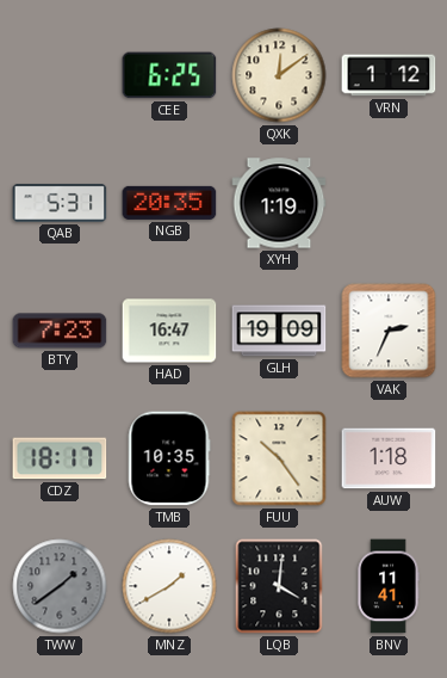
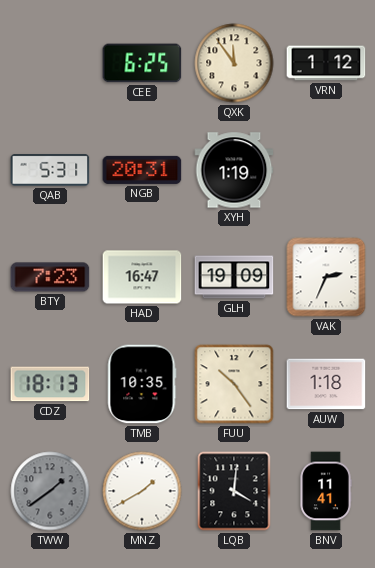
QXK: 12:09 -> 11:54
NGB: 20:35 -> 20:31
CDZ: 18:17 -> 18:13
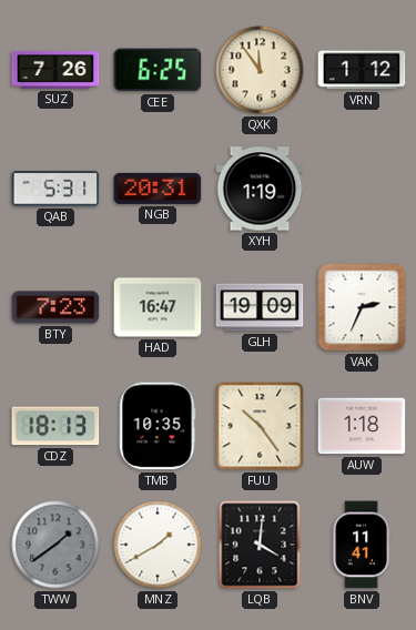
SUZ: none -> 7:26
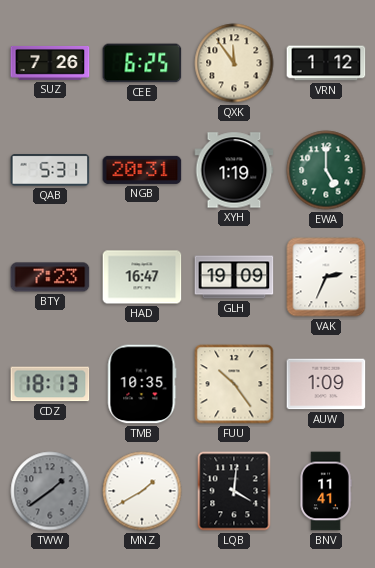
EWA: none -> 5:00
AUW: 1:18 -> 1:09
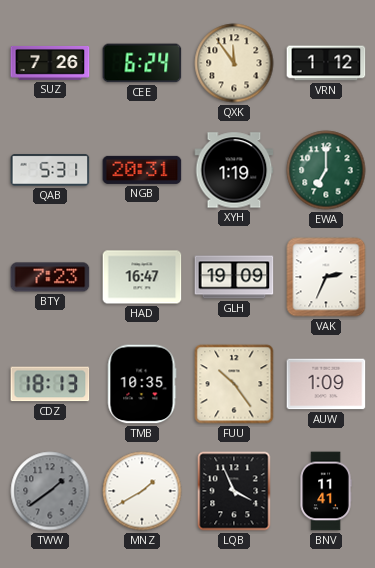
CEE: 6:25 -> 6:24
EWA: 5:00 -> 7:00
LQB: 4:01 -> 3:56
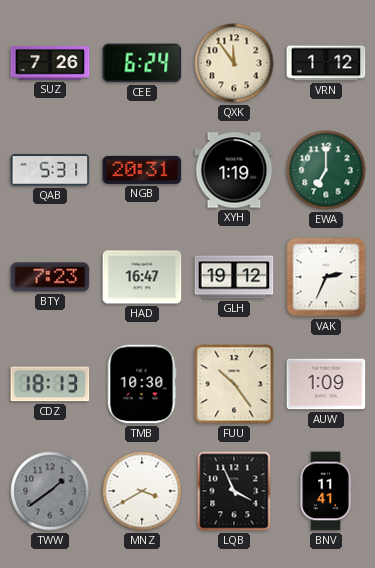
GLH: 19:09 -> 19:12
TMB: 10:35 -> 10:30
MNZ: 1:40 -> 3:40
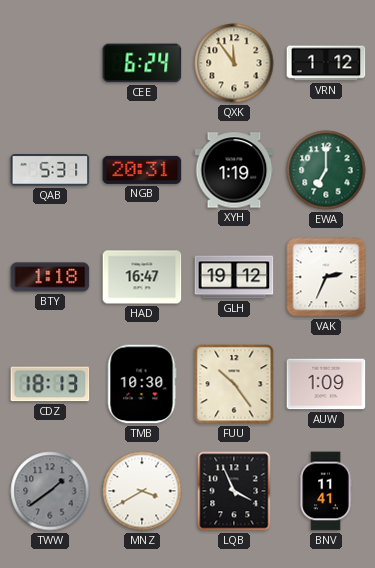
SUZ: 7:26 -> none
BTY: 7:23 -> 1:18
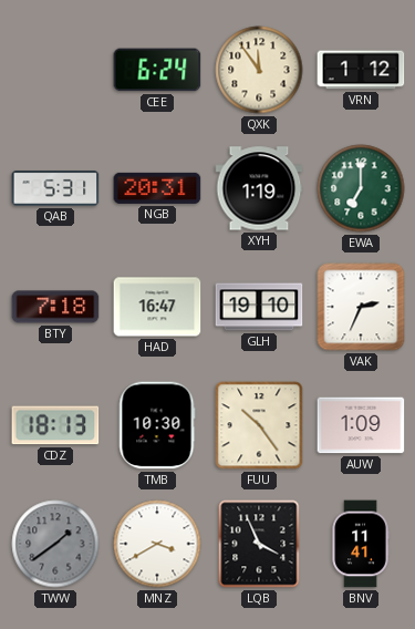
BTY: 1:18 -> 7:18
GLH: 19:12 -> 19:10
